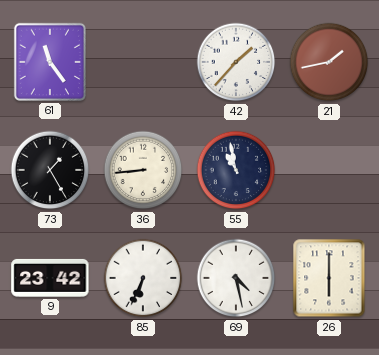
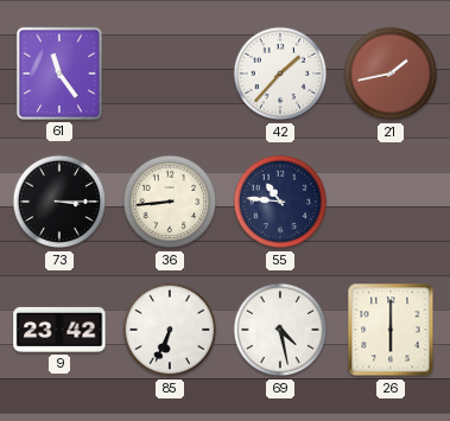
73: 1:25 -> 3:15
55: 10:58 -> 10:46
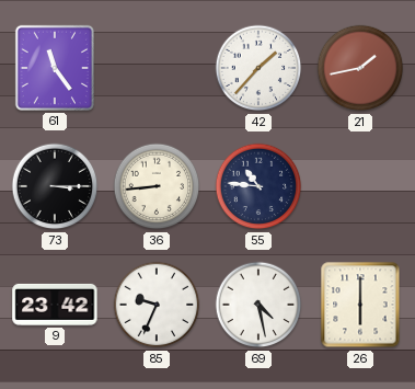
85: 6:34 -> 9:34
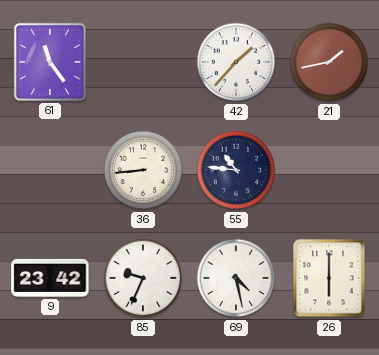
73: 3:15 -> none
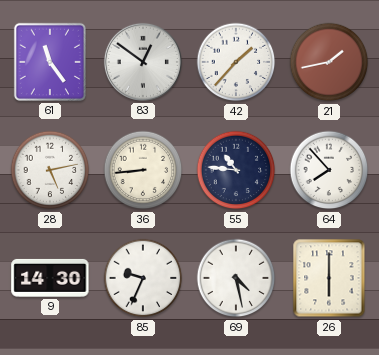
83: none -> 12:51
28: none -> 5:13
64: none -> 7:53
9: 23:42 -> 14:30
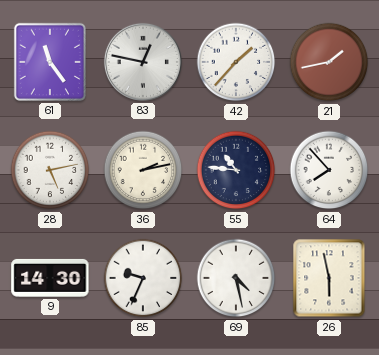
83: 12:51 -> 12:47
36: 8:44 -> 2:13
26: 6:00 -> 5:58
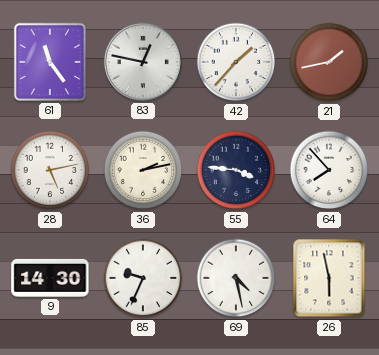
55: 10:46 -> 3:46
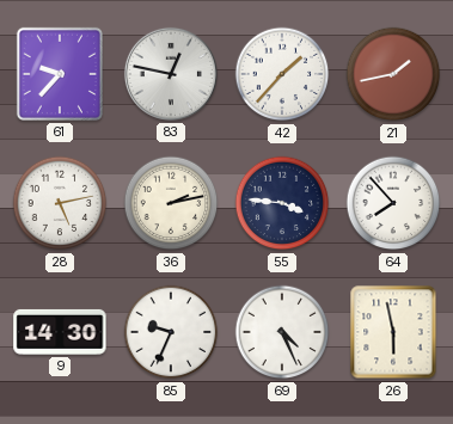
61: 11:24 -> 9:37
69: 4:28 -> 4:26
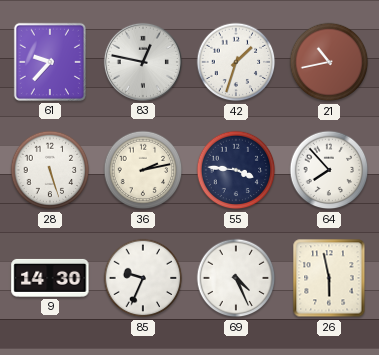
42: 1:37 -> 1:33
21: 1:43 -> 10:43
28: 5:13 -> 5:27
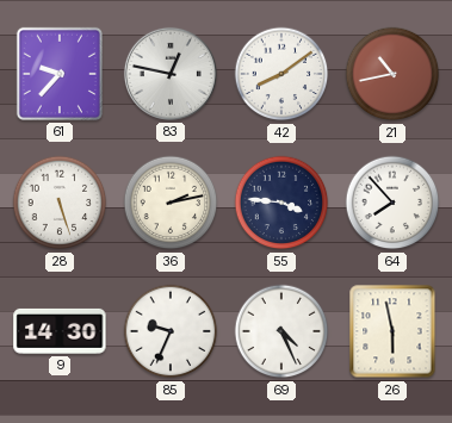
42: 1:33 -> 8:09
